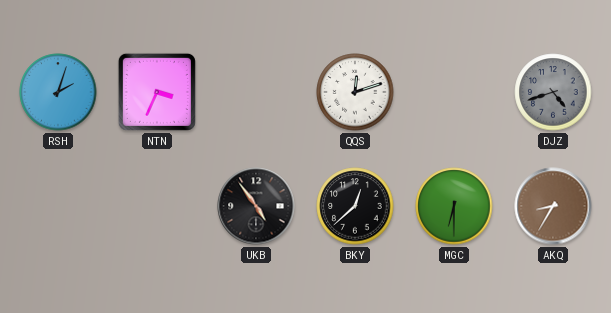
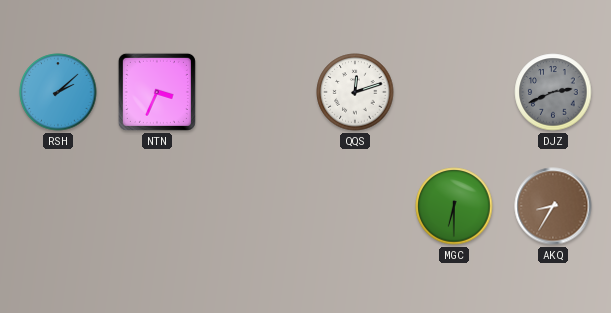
RSH: 2:03 -> 2:08
DJZ: 4:42 -> 2:41
UKB: 4:54 -> none
BKY: 12:38 -> none
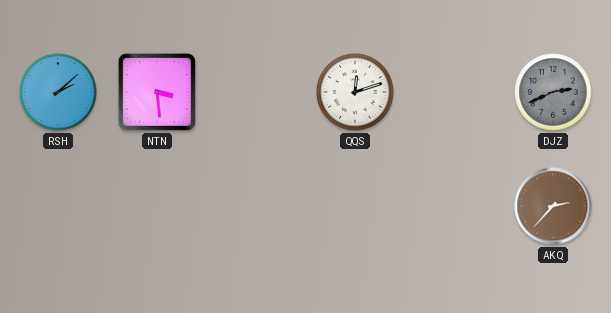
NTN: 3:34 -> 3:29
MGC: 6:30 -> none
AKQ: 8:35 -> 2:37
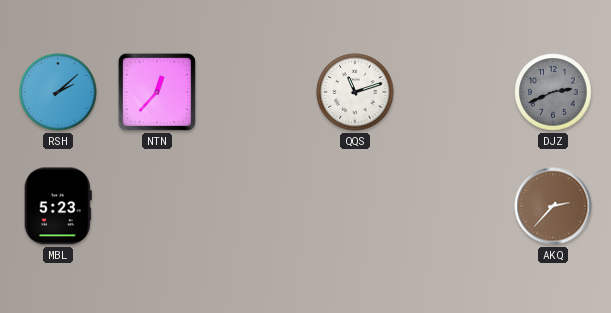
NTN: 3:29 -> 12:37
QQS: 12:12 -> 11:12
MBL: none -> 5:23
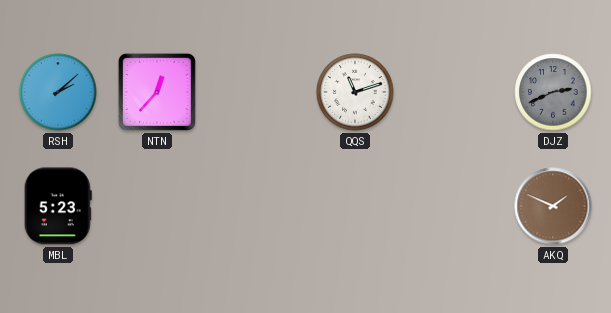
AKQ: 2:37 -> 1:49
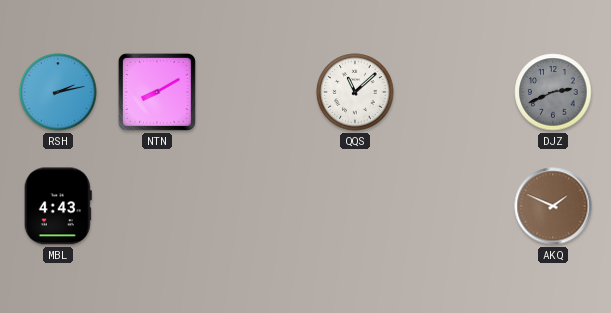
RSH: 2:08 -> 2:13
NTN: 12:37 -> 8:10
QQS: 11:12 -> 11:08
MBL: 5:23 -> 4:43
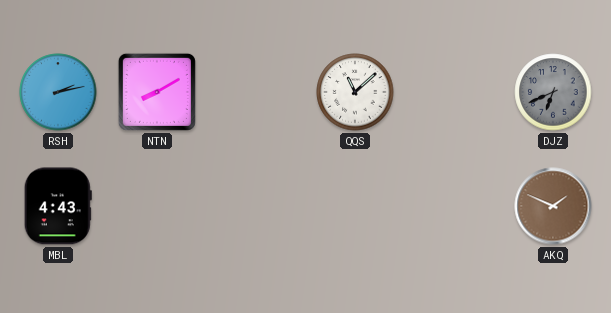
DJZ: 2:41 -> 6:41
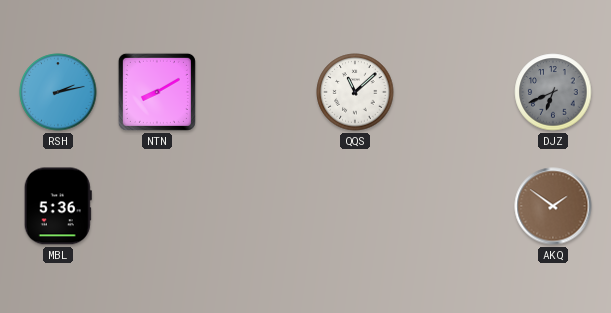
MBL: 4:43 -> 5:36
AKQ: 1:49 -> 1:51
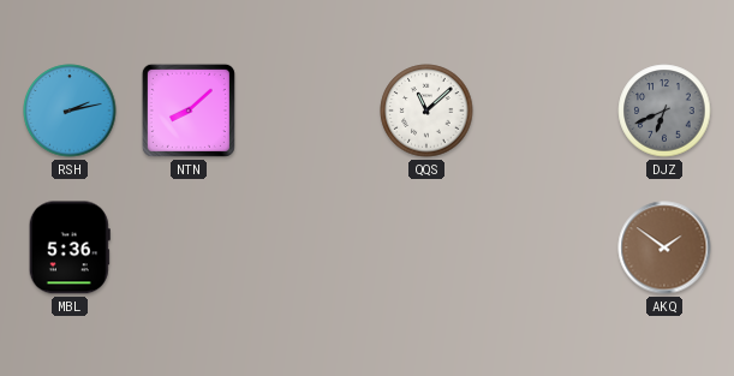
NTN: 8:10 -> 8:08
